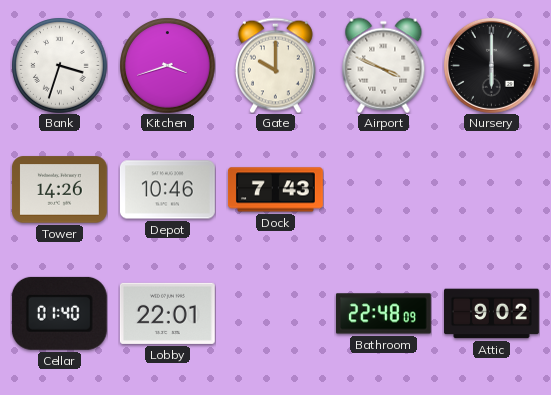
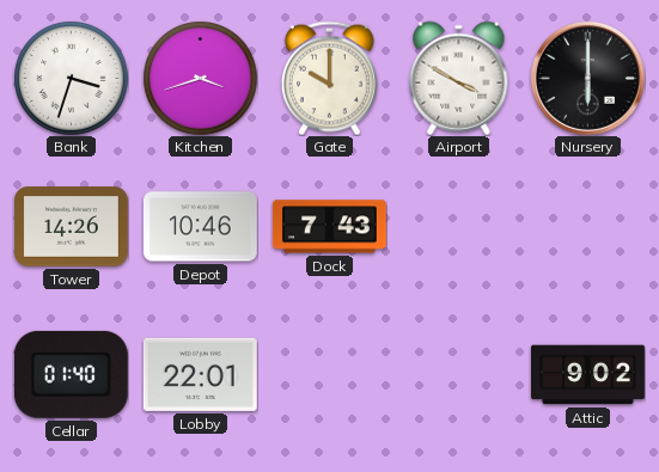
Airport: 3:49 -> 3:50
Bathroom: 22:48 -> none
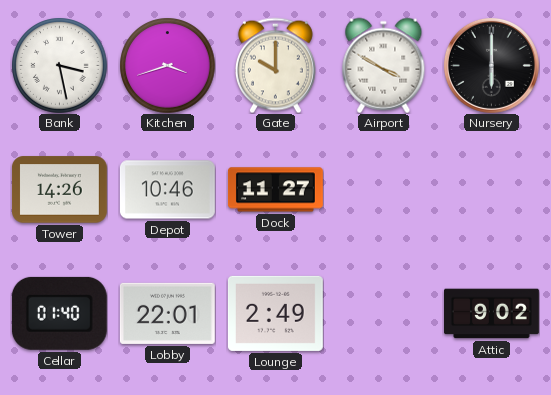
Bank: 3:33 -> 3:28
Dock: 7:43 -> 11:27
Lounge: none -> 2:49
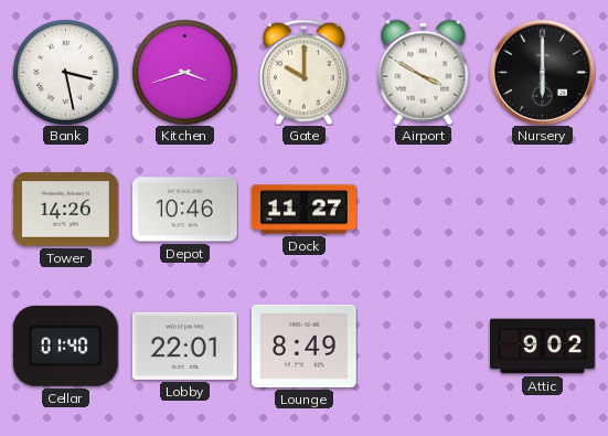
Lounge: 2:49 -> 8:49
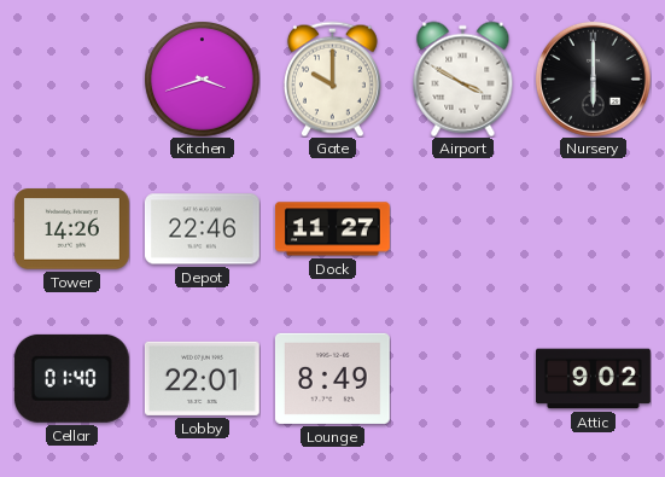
Bank: 3:28 -> none
Depot: 10:46 -> 22:46
